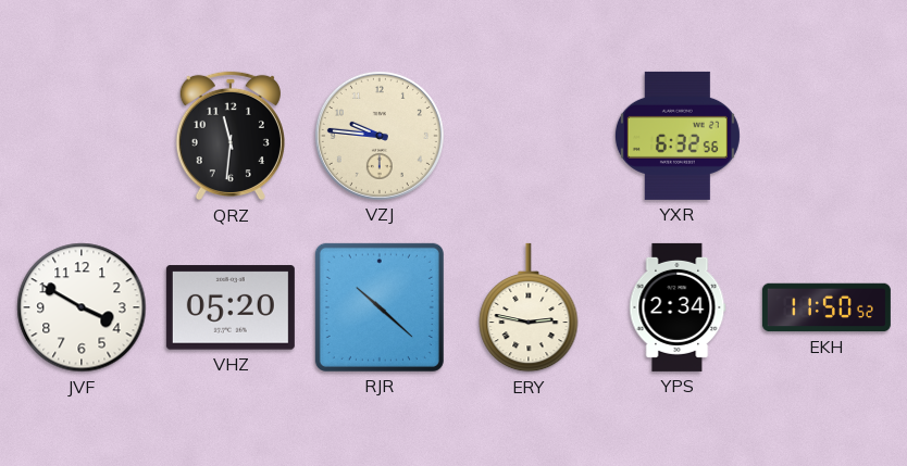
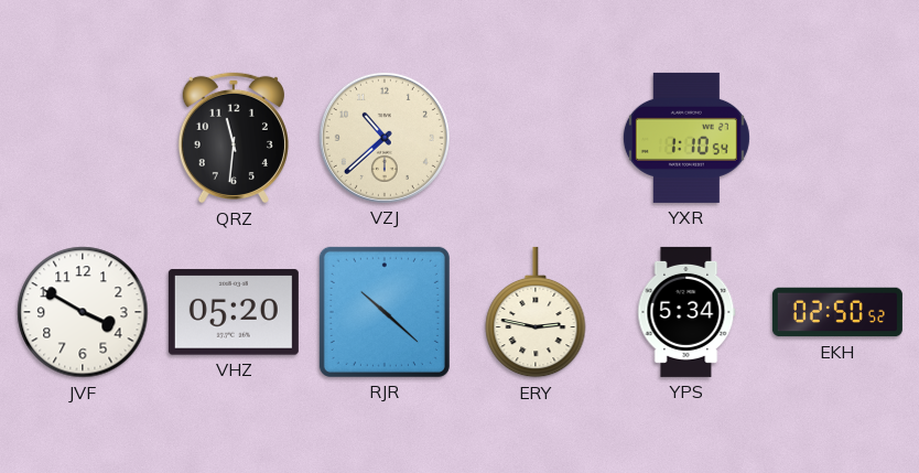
VZJ: 9:46 -> 10:38
YXR: 6:32 -> 1:10
YPS: 2:34 -> 5:34
EKH: 11:50 -> 02:50
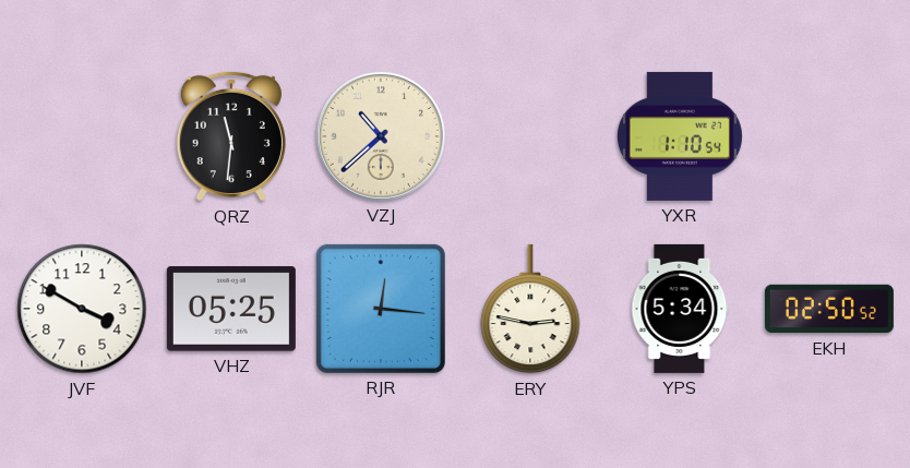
VHZ: 05:20 -> 05:25
RJR: 10:22 -> 12:16
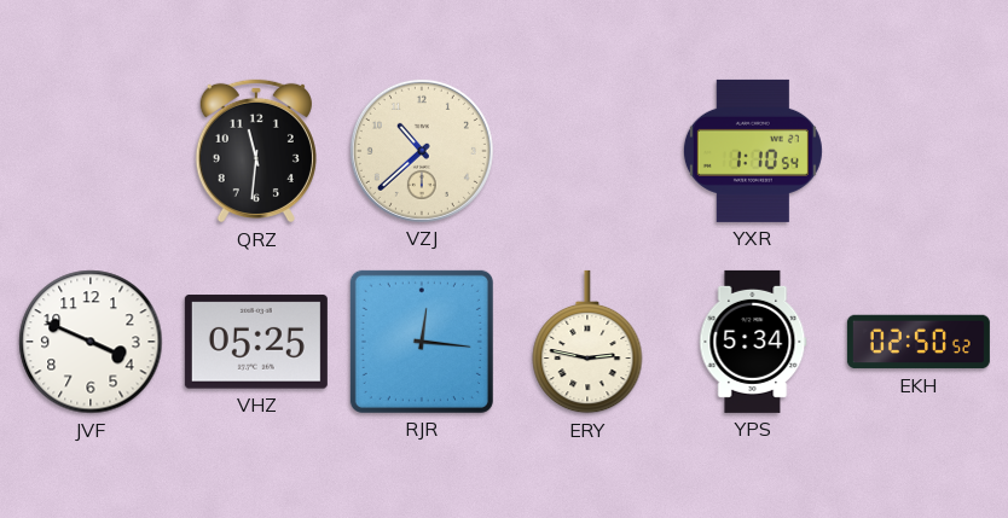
JVF: 3:50 -> 3:49
